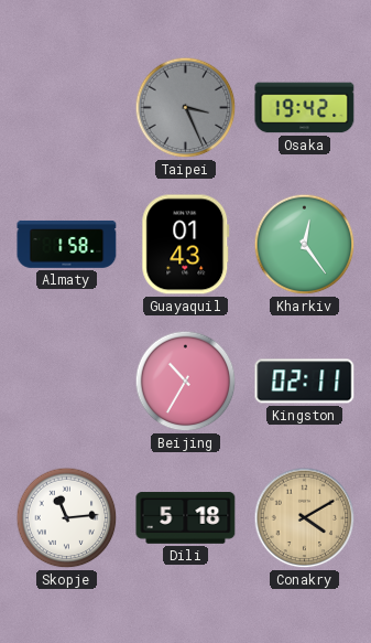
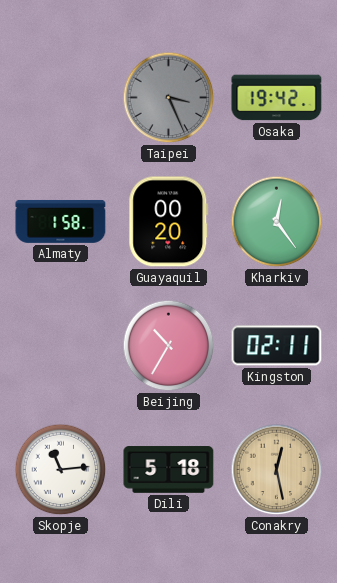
Guayaquil: 01:43 -> 00:20
Conakry: 4:10 -> 12:28
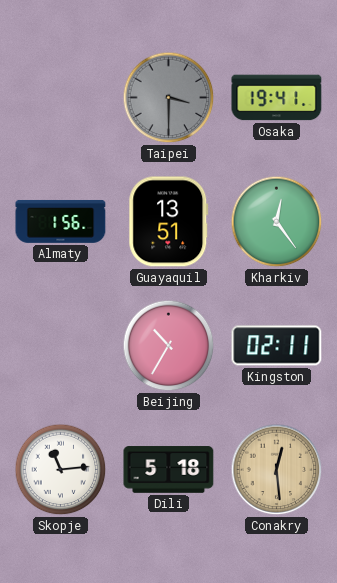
Taipei: 3:26 -> 3:30
Osaka: 19:42 -> 19:41
Almaty: 1:58 -> 1:56
Guayaquil: 00:20 -> 13:51
Conakry: 12:28 -> 12:29
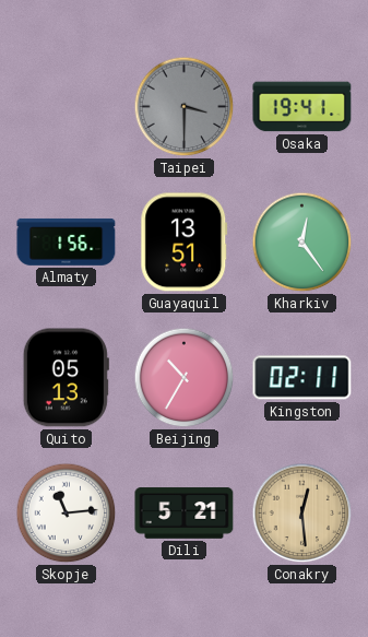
Quito: none -> 05:13
Dili: 5:18 -> 5:21
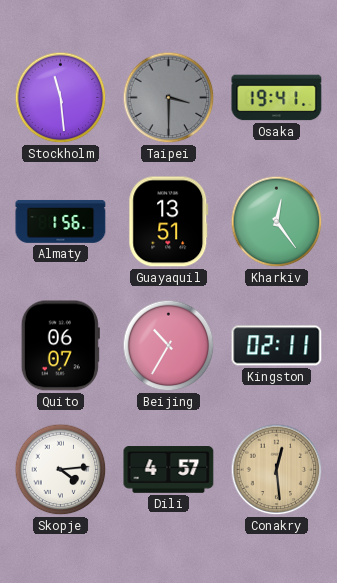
Stockholm: none -> 11:29
Quito: 05:13 -> 06:07
Skopje: 11:14 -> 4:14
Dili: 5:21 -> 4:57
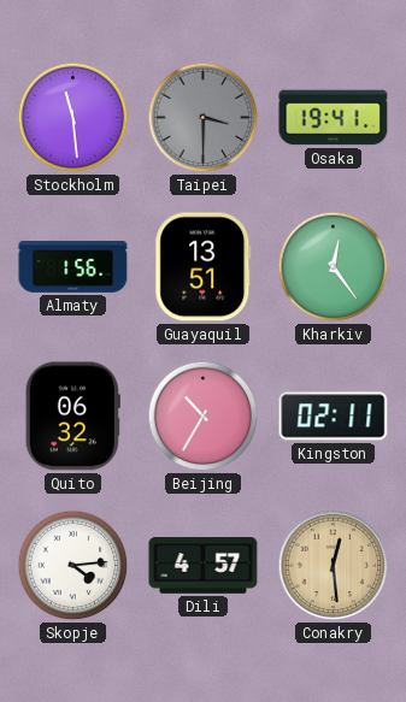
Quito: 06:07 -> 06:32
